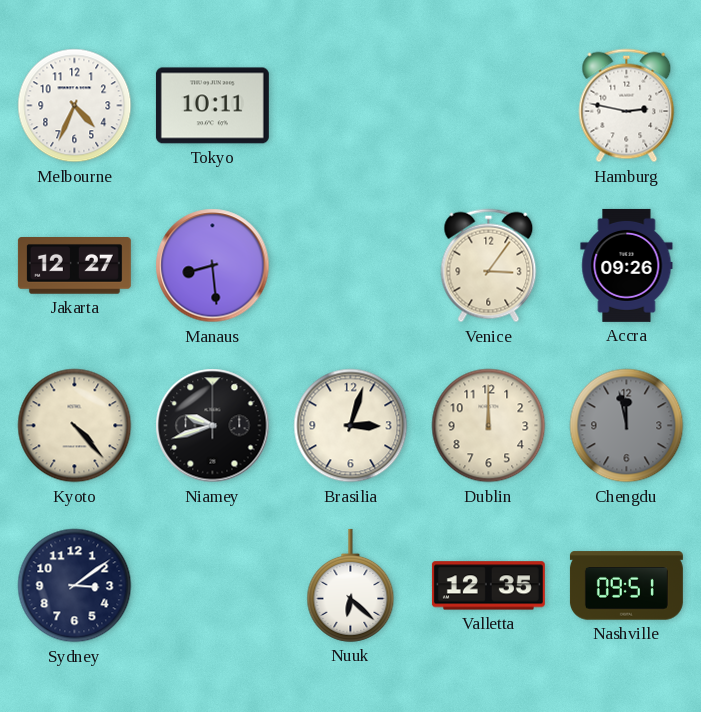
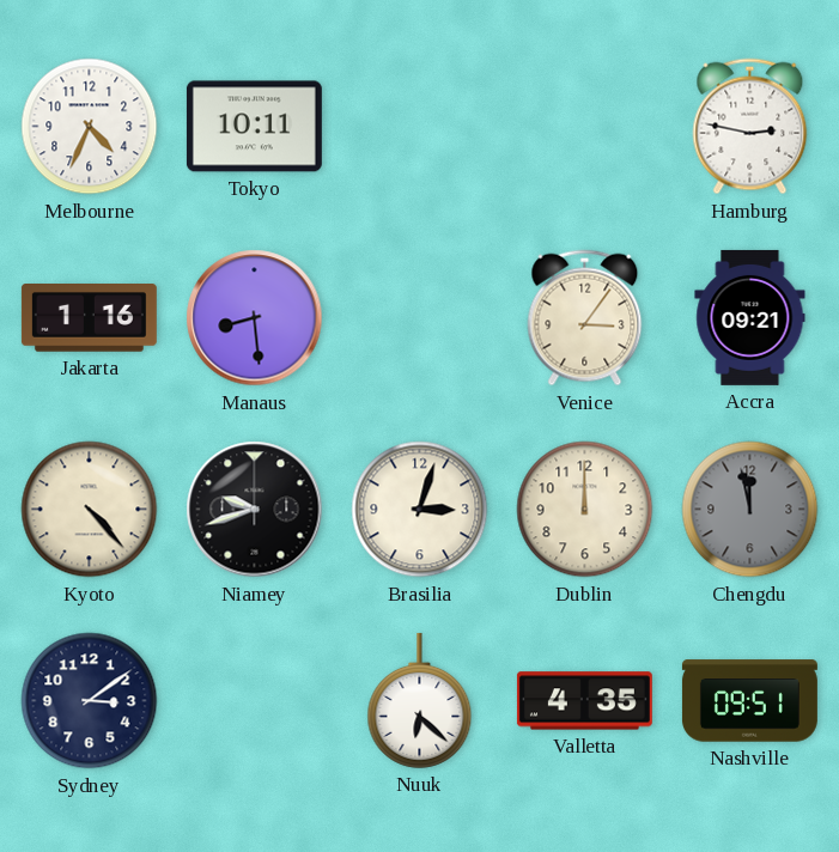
Jakarta: 12:27 -> 1:16
Accra: 09:26 -> 09:21
Valletta: 12:35 -> 4:35
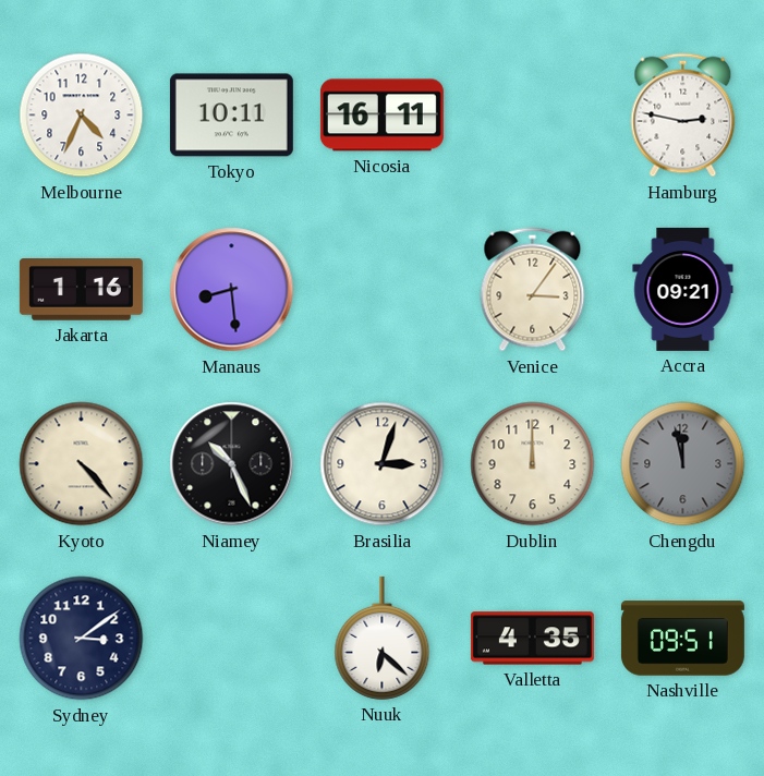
Nicosia: none -> 16:11
Niamey: 9:42 -> 10:26
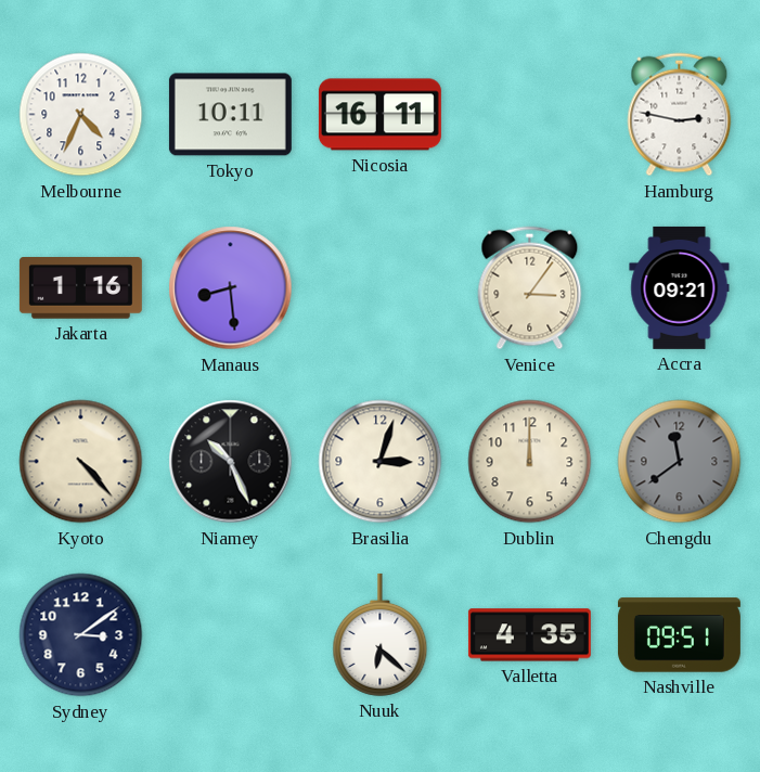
Chengdu: 11:58 -> 11:39
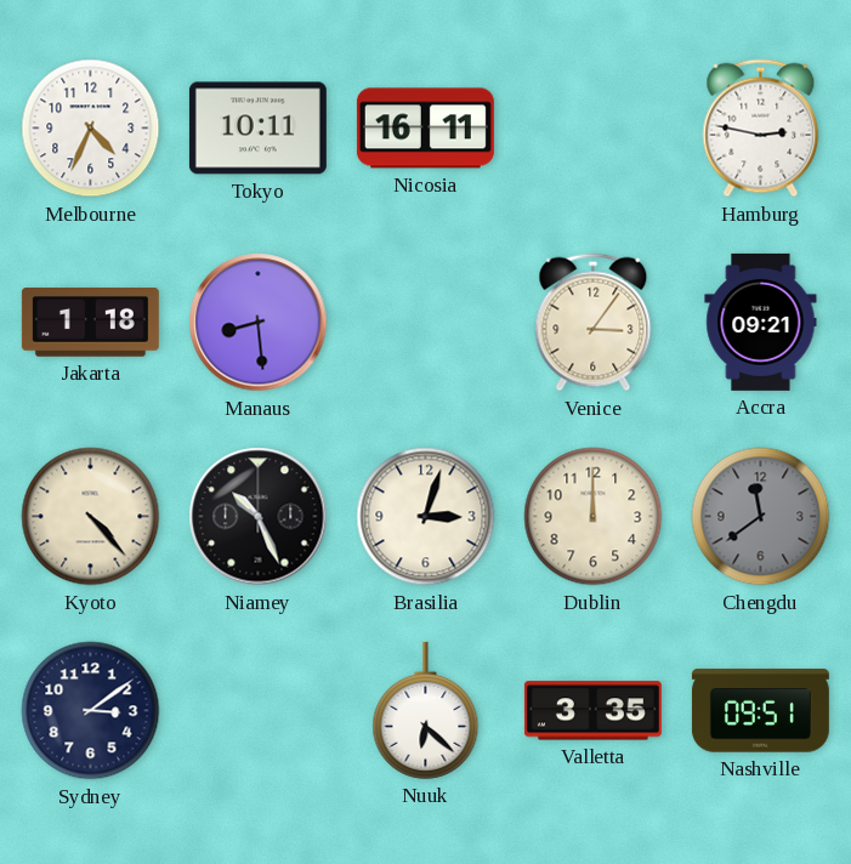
Jakarta: 1:16 -> 1:18
Valletta: 4:35 -> 3:35
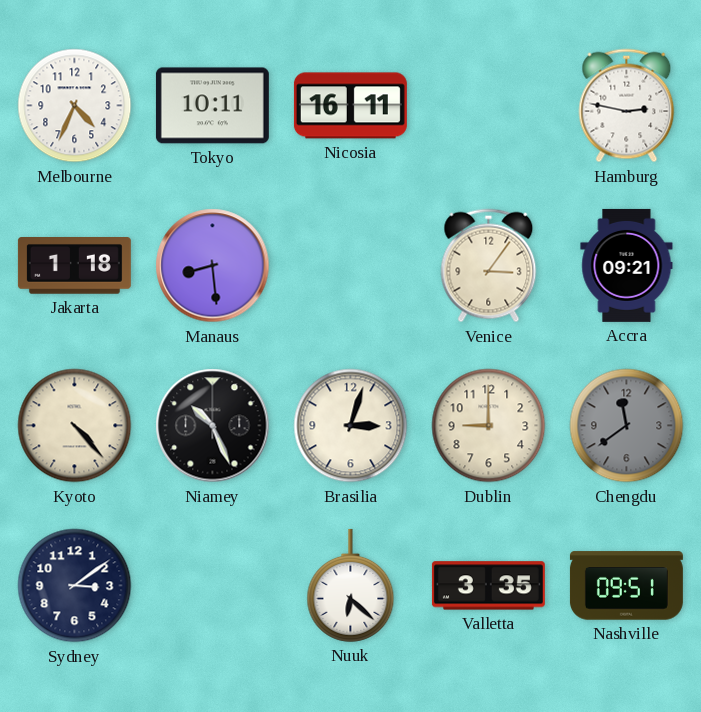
Dublin: 12:00 -> 9:00
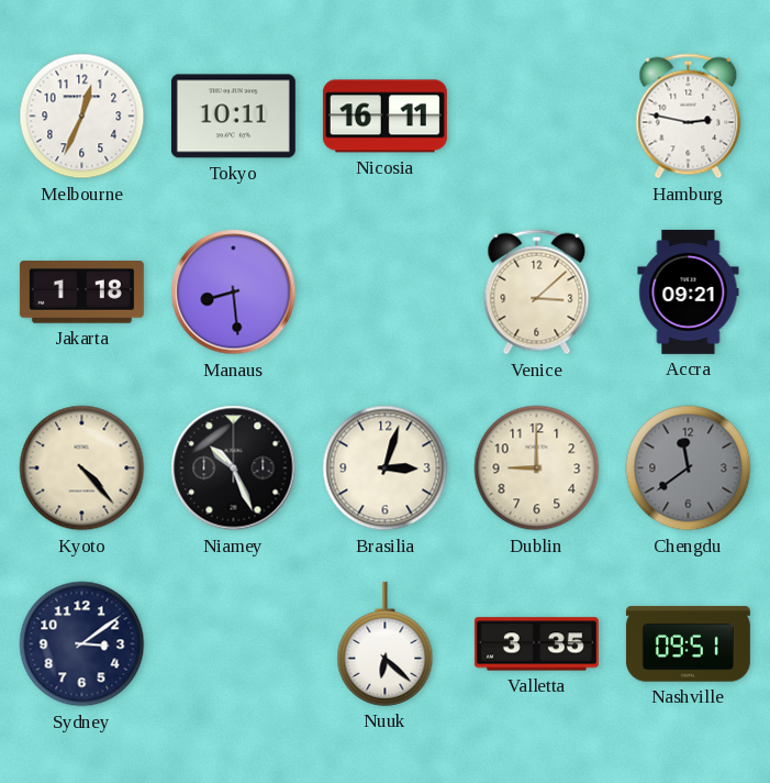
Melbourne: 4:34 -> 12:34
Venice: 3:06 -> 3:08
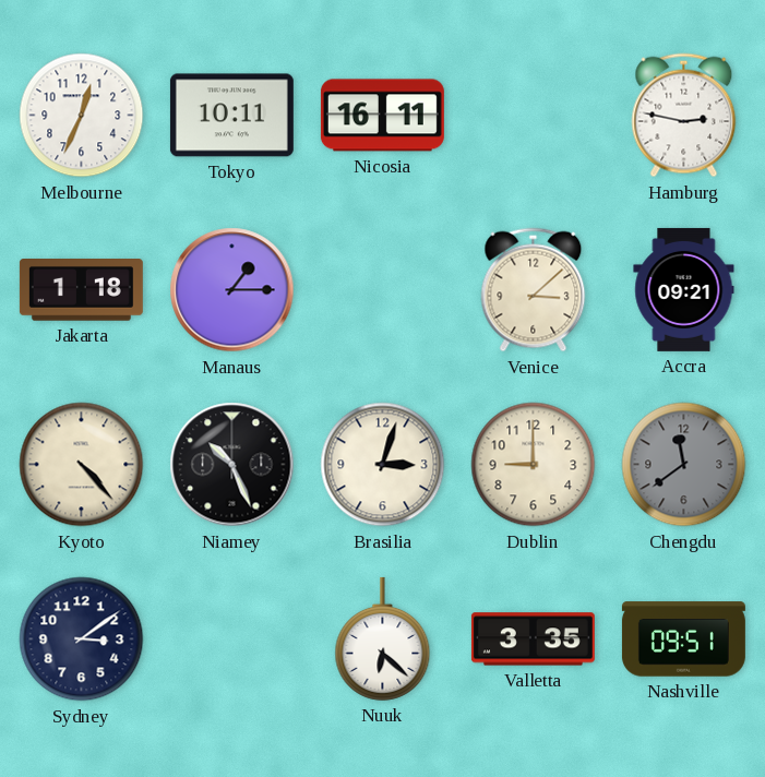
Manaus: 8:29 -> 1:15
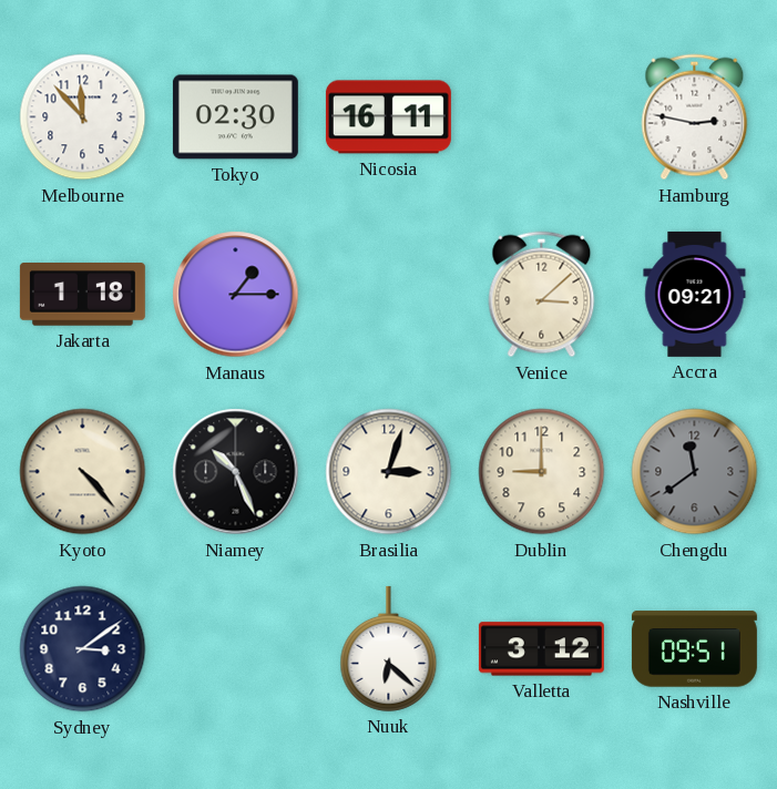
Melbourne: 12:34 -> 11:53
Tokyo: 10:11 -> 02:30
Valletta: 3:35 -> 3:12
